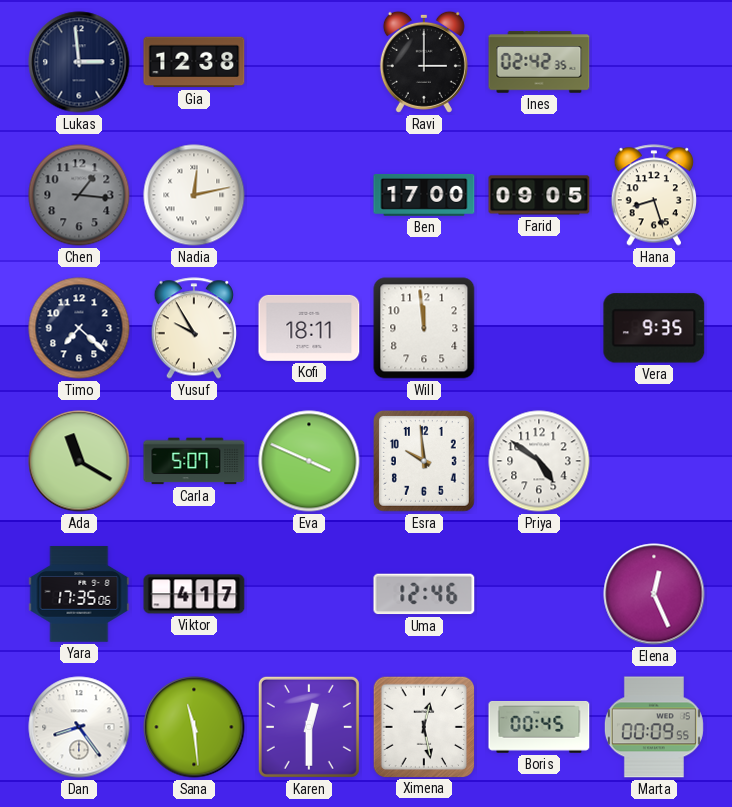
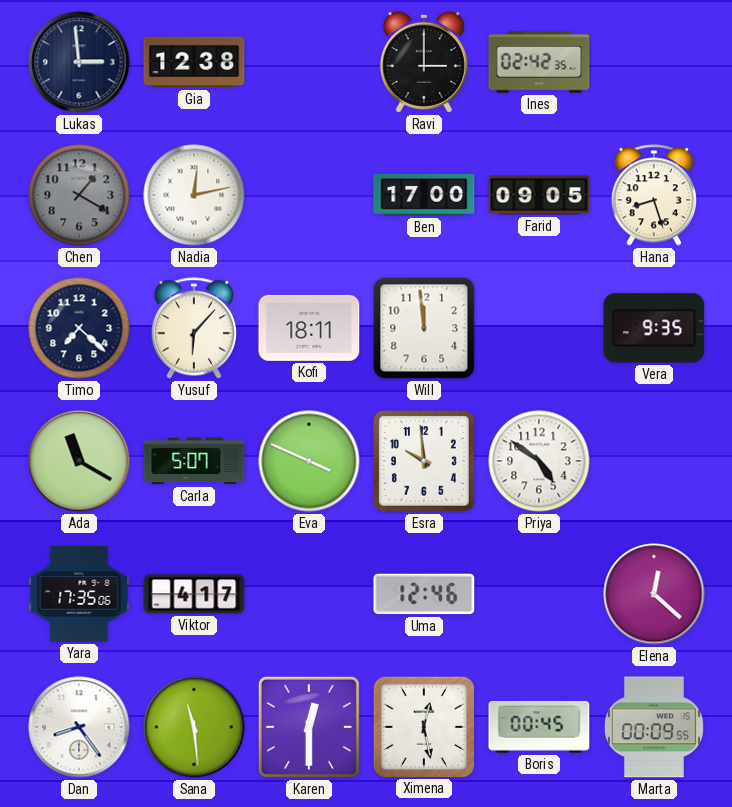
Chen: 1:16 -> 1:20
Yusuf: 9:55 -> 6:07
Elena: 12:26 -> 12:22
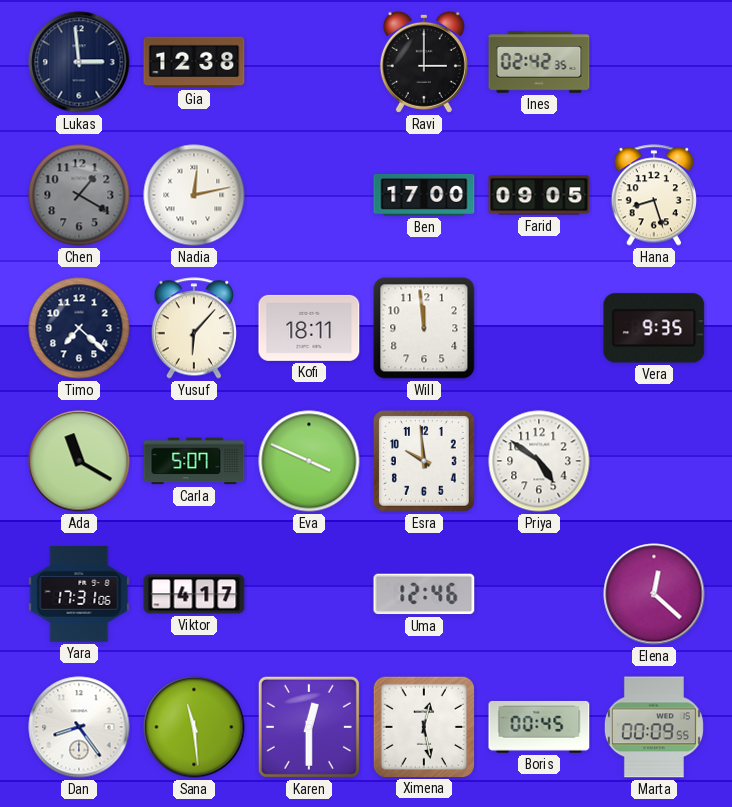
Yara: 17:35 -> 17:31
